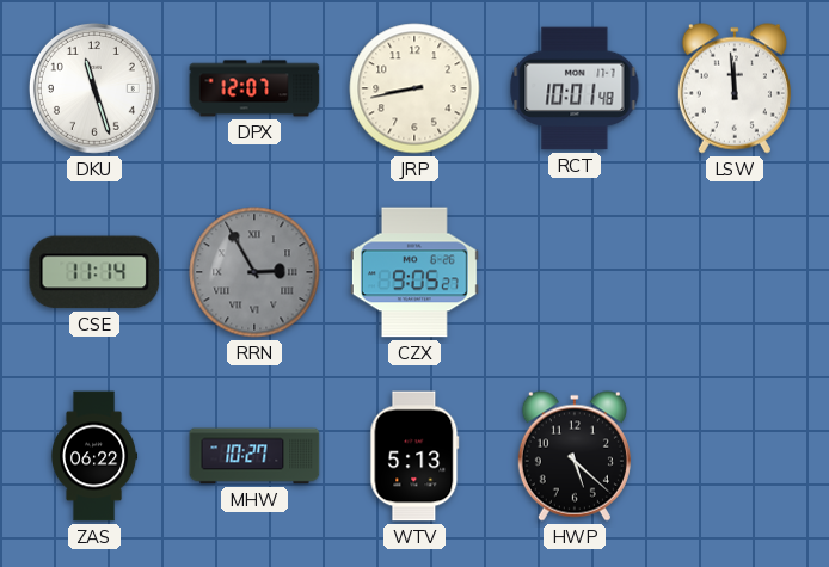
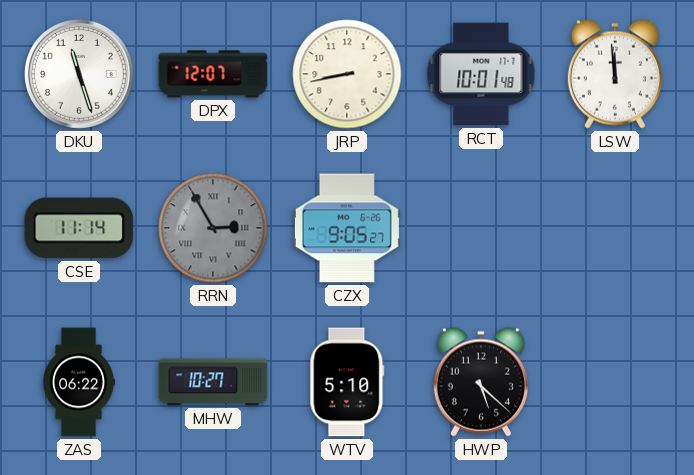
WTV: 5:13 -> 5:10
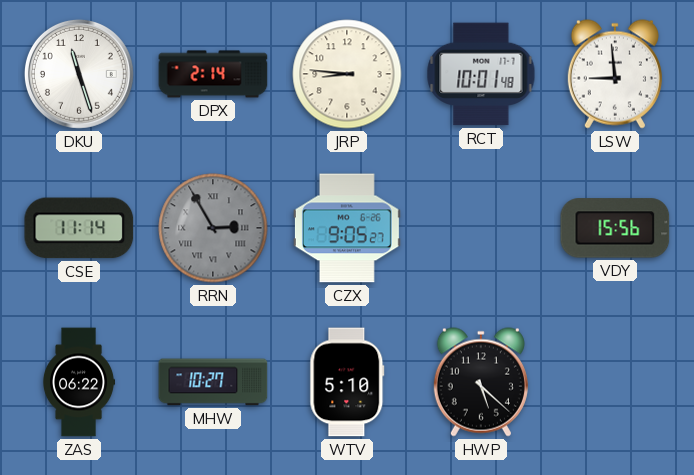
DPX: 12:07 -> 2:14
JRP: 8:43 -> 8:46
LSW: 11:59 -> 8:59
VDY: none -> 15:56
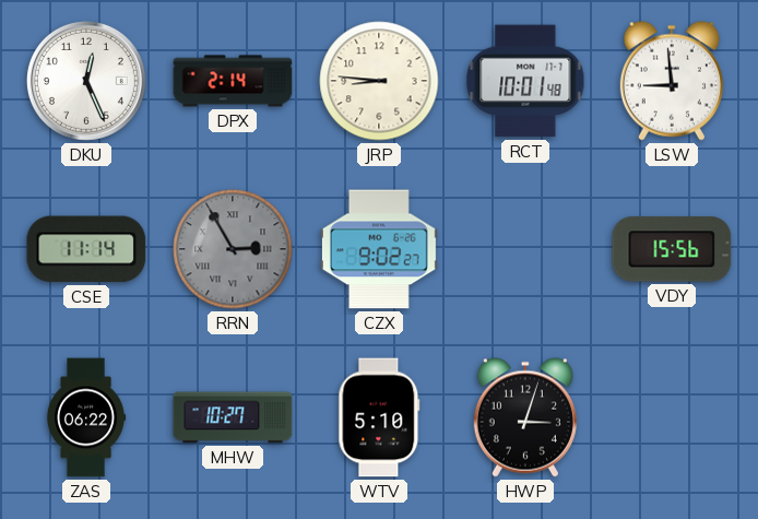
DKU: 11:27 -> 12:26
CZX: 9:05 -> 9:02
HWP: 5:22 -> 3:03
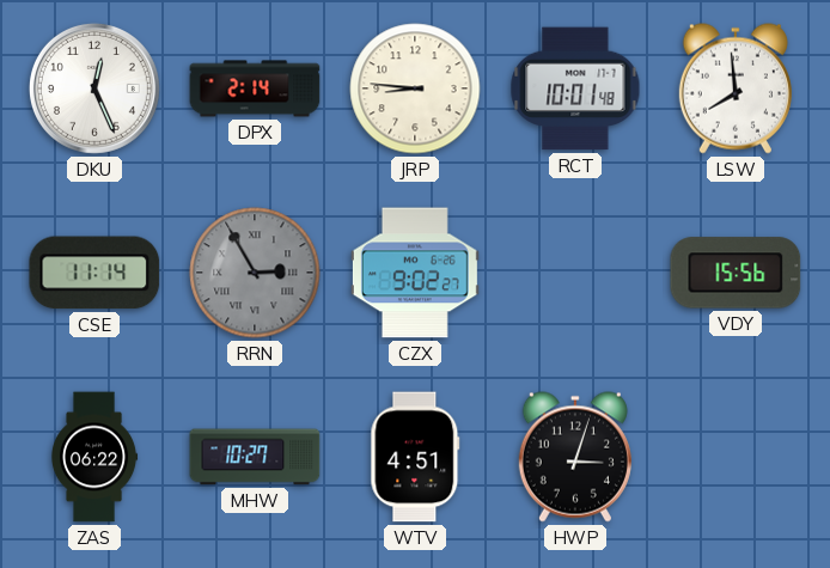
LSW: 8:59 -> 7:59
WTV: 5:10 -> 4:51
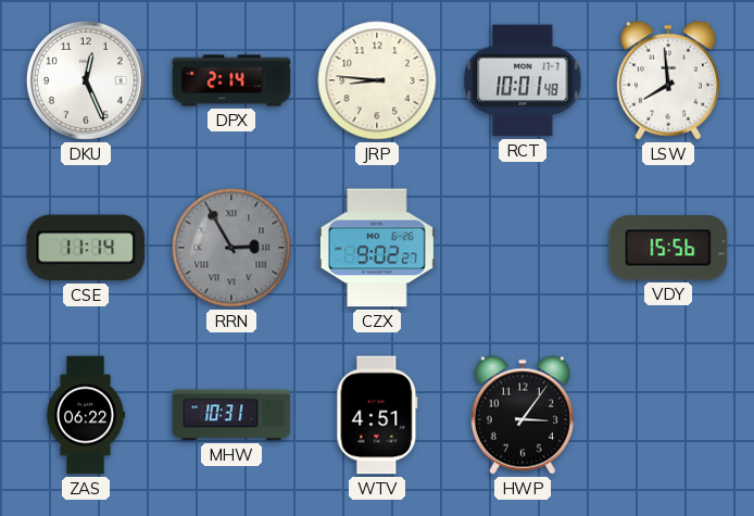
MHW: 10:27 -> 10:31
HWP: 3:03 -> 3:06
